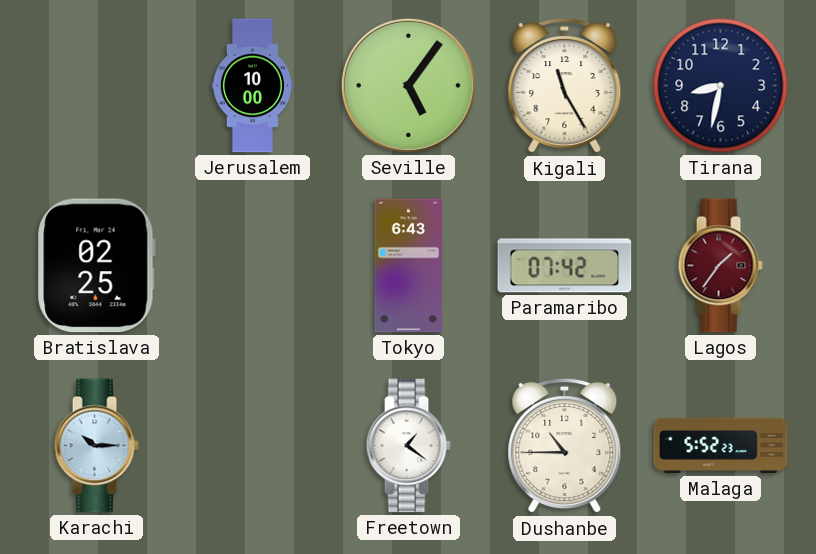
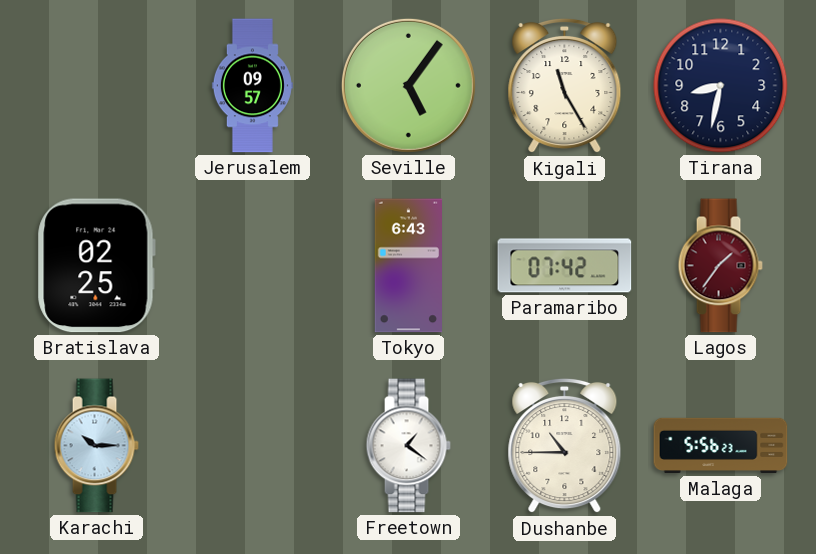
Jerusalem: 10:00 -> 09:57
Malaga: 5:52 -> 5:56
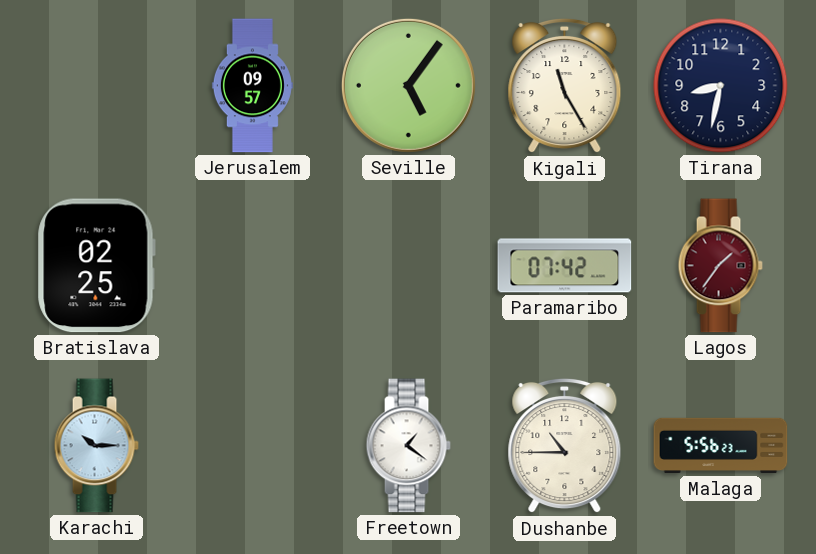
Tokyo: 6:43 -> none
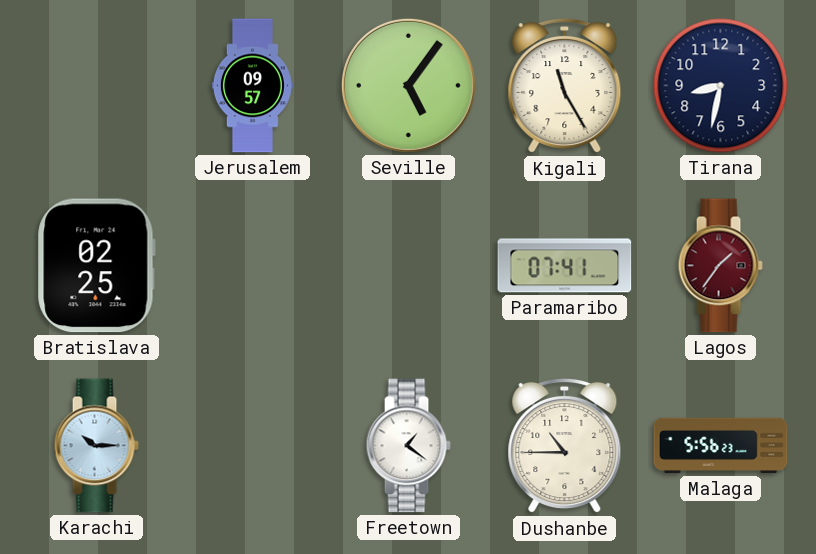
Paramaribo: 07:42 -> 07:41
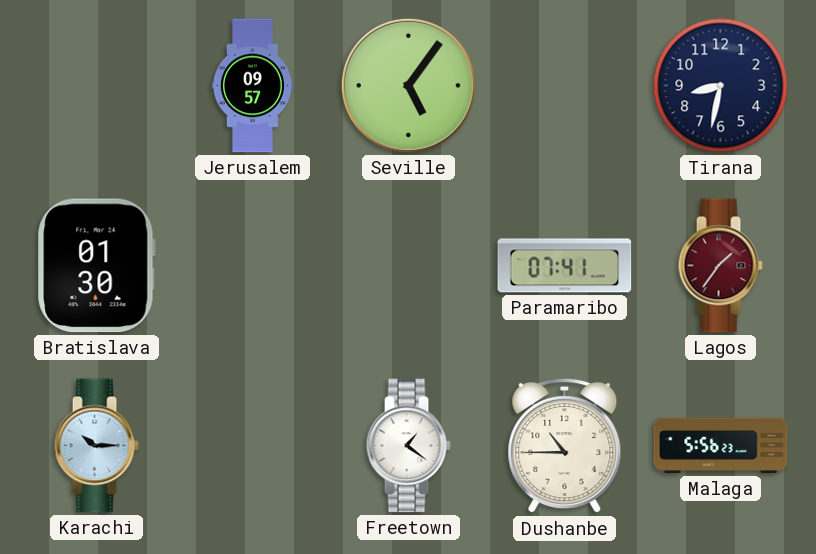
Kigali: 11:25 -> none
Bratislava: 02:25 -> 01:30
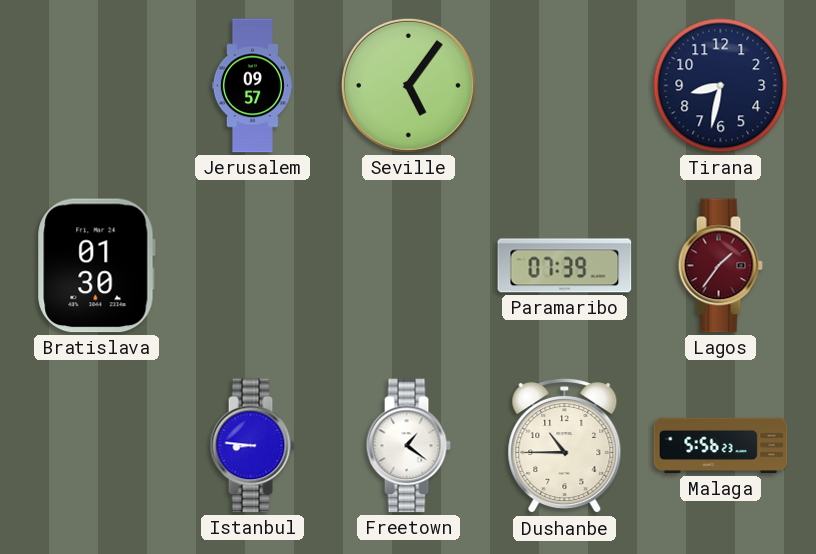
Paramaribo: 07:41 -> 07:39
Karachi: 10:15 -> none
Istanbul: none -> 8:46
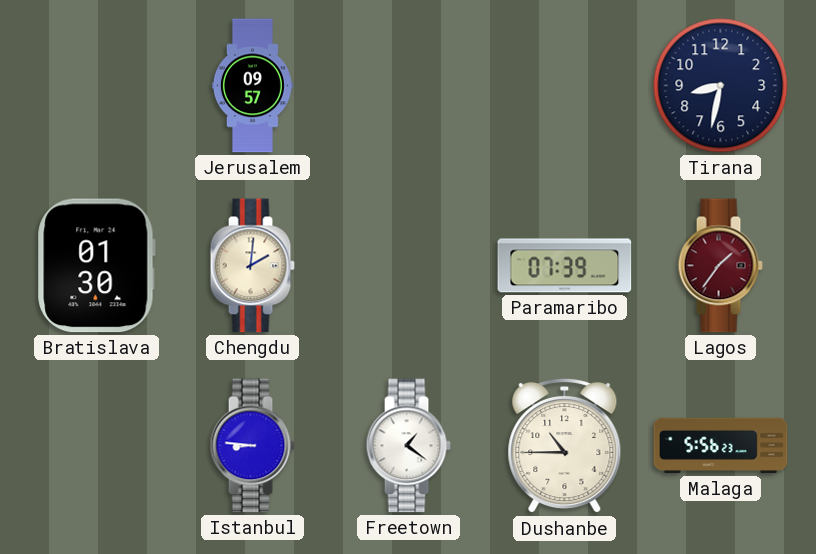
Seville: 5:06 -> none
Chengdu: none -> 2:01
